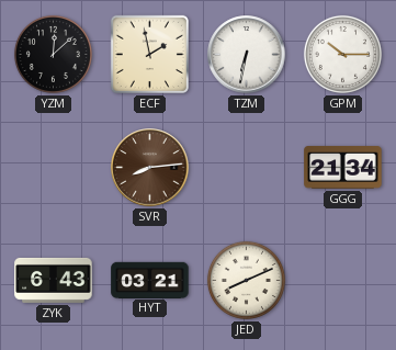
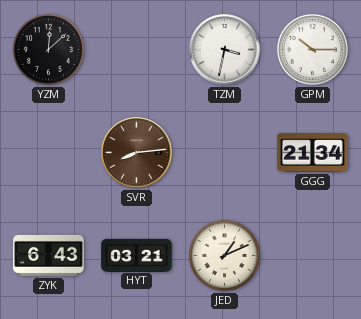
ECF: 1:58 -> none
TZM: 6:32 -> 3:32
JED: 8:11 -> 1:11
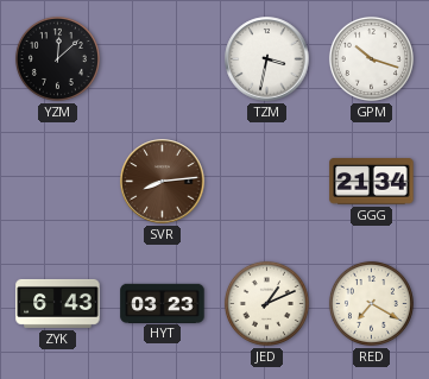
GPM: 10:15 -> 10:18
HYT: 03:21 -> 03:23
RED: none -> 7:20
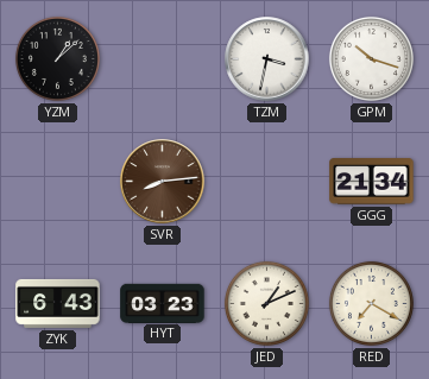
YZM: 12:08 -> 1:08
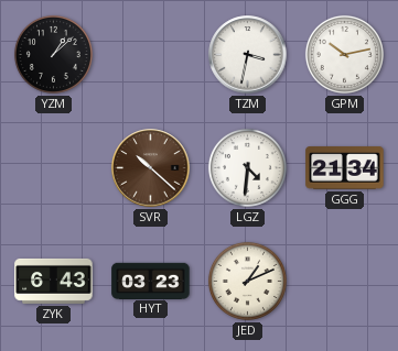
GPM: 10:18 -> 10:13
SVR: 8:14 -> 10:22
LGZ: none -> 4:31
RED: 7:20 -> none
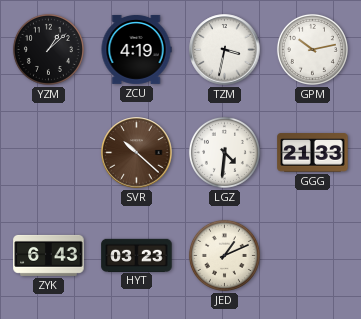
ZCU: none -> 4:19
GGG: 21:34 -> 21:33
